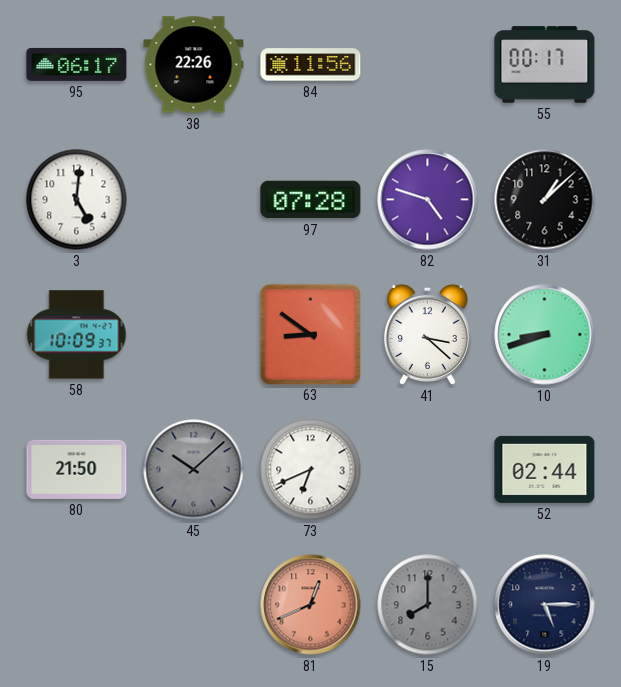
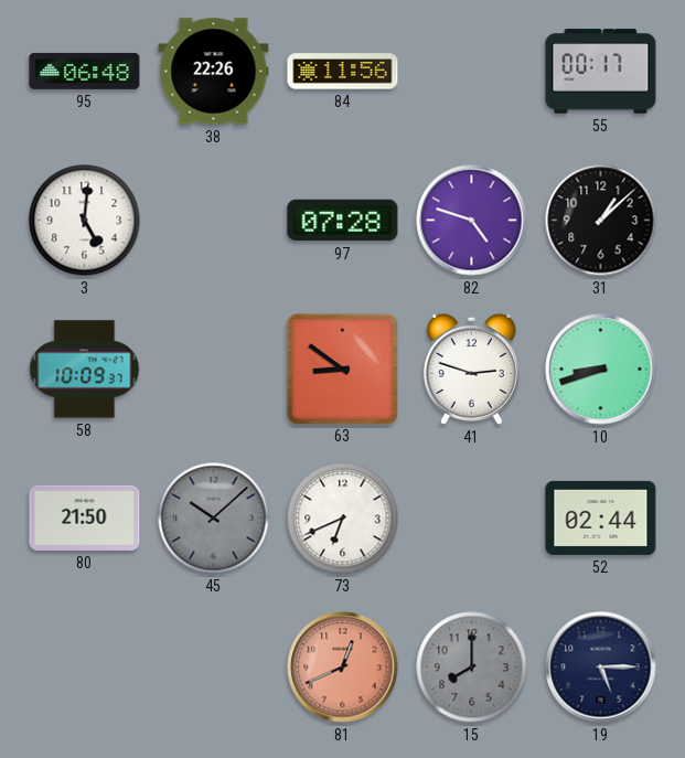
95: 06:17 -> 06:48
41: 3:22 -> 2:48
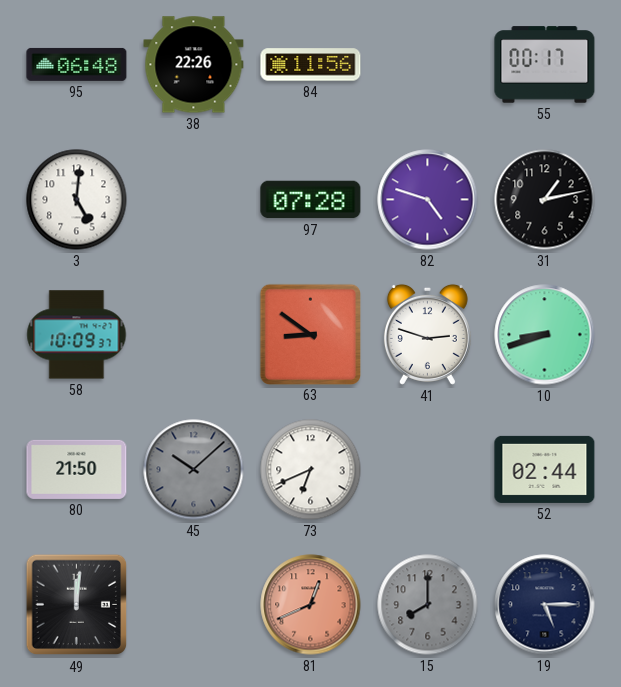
31: 1:08 -> 1:13
49: none -> 12:01
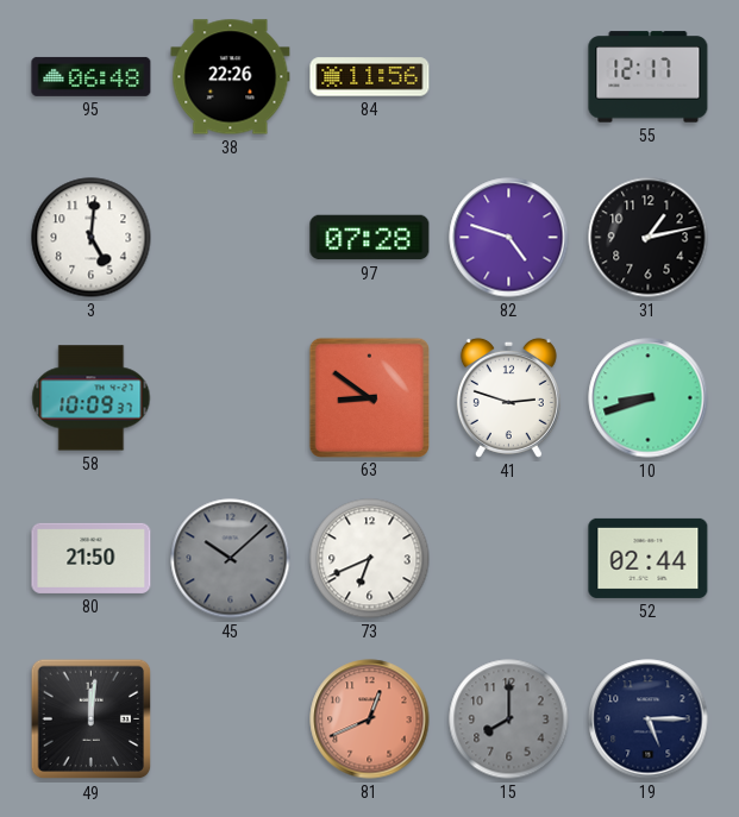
55: 00:17 -> 12:17
